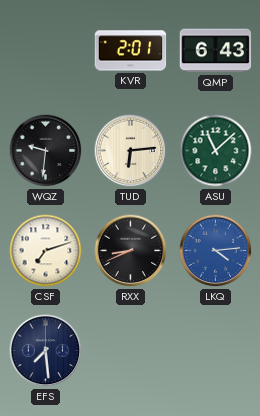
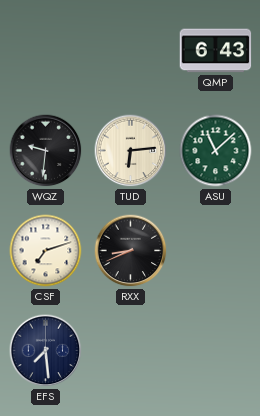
KVR: 2:01 -> none
LKQ: 4:14 -> none
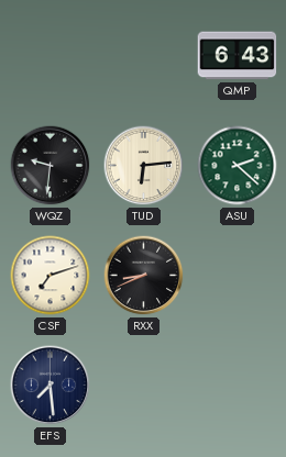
ASU: 11:08 -> 2:22
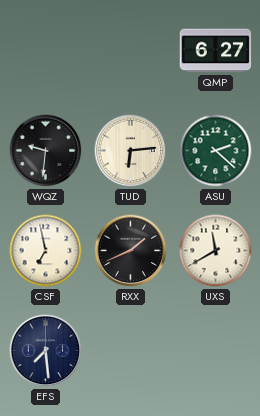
QMP: 6:43 -> 6:27
CSF: 7:12 -> 6:58
RXX: 8:41 -> 1:41
UXS: none -> 11:40
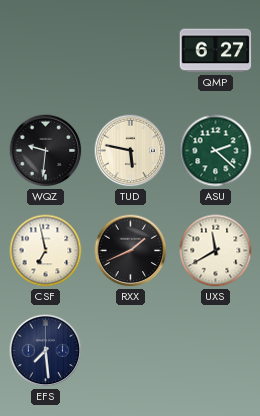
TUD: 6:14 -> 5:47
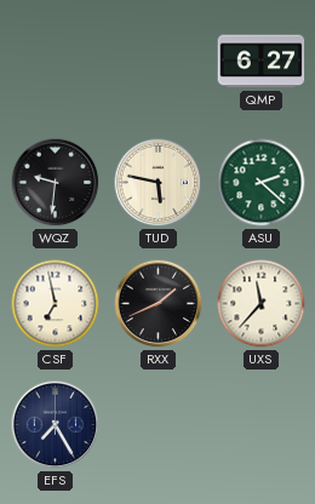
UXS: 11:40 -> 11:37
EFS: 7:29 -> 7:25
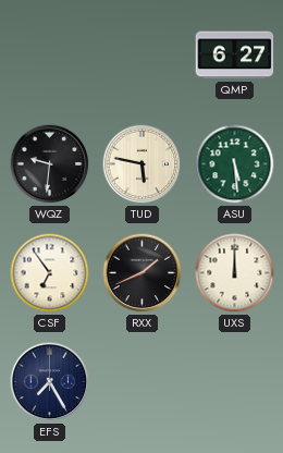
ASU: 2:22 -> 5:29
CSF: 6:58 -> 6:54
UXS: 11:37 -> 12:00
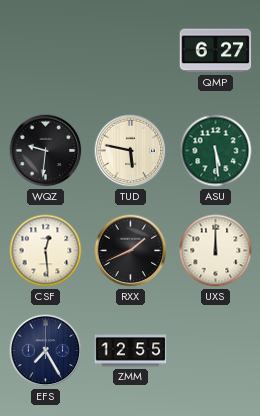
CSF: 6:54 -> 12:29
ZMM: none -> 12:55
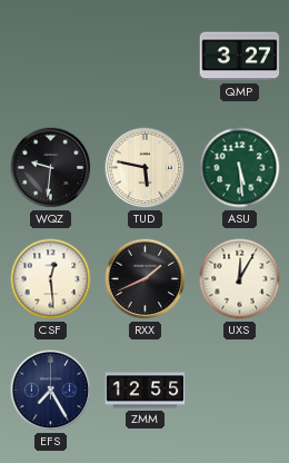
QMP: 6:27 -> 3:27
UXS: 12:00 -> 12:05
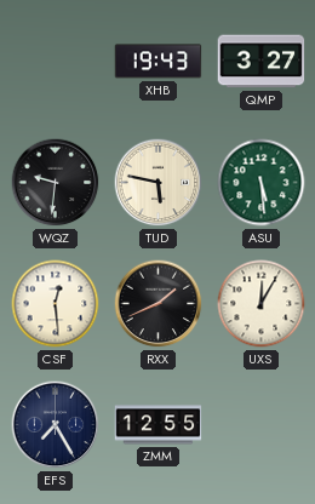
XHB: none -> 19:43
